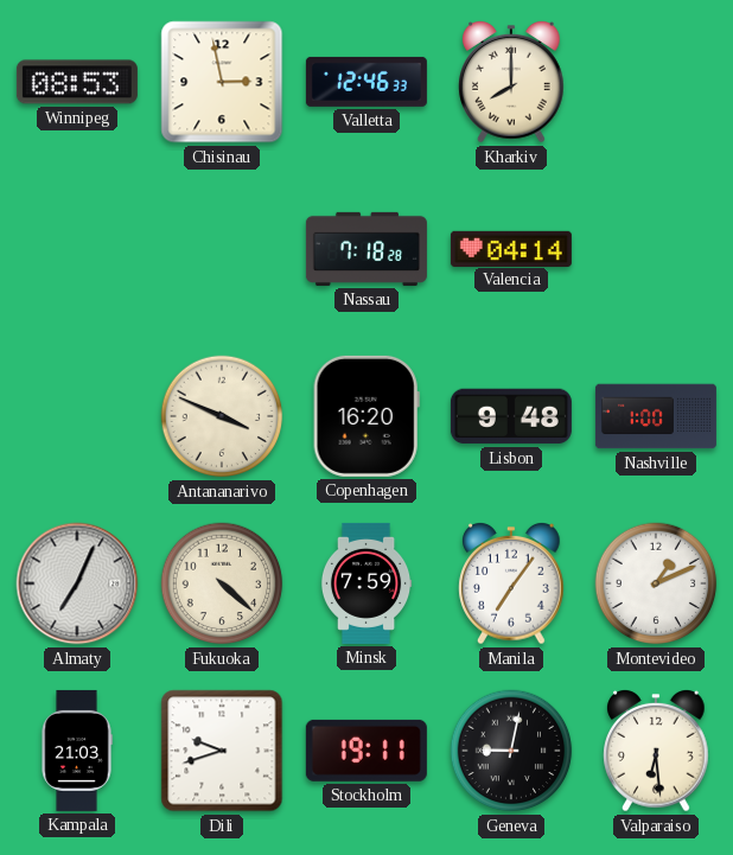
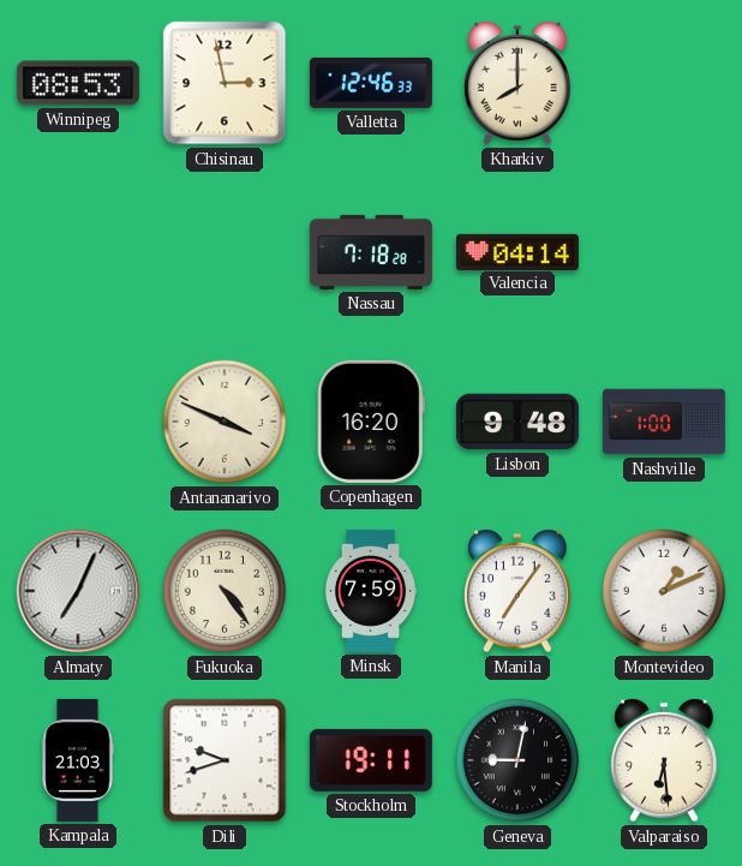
Fukuoka: 4:22 -> 4:24
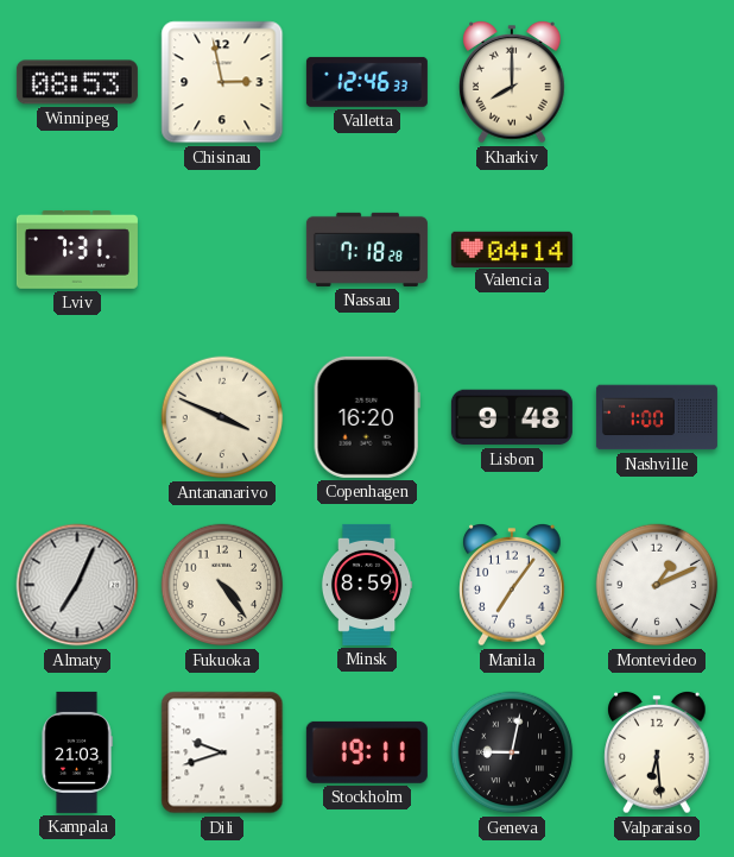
Lviv: none -> 7:31
Minsk: 7:59 -> 8:59
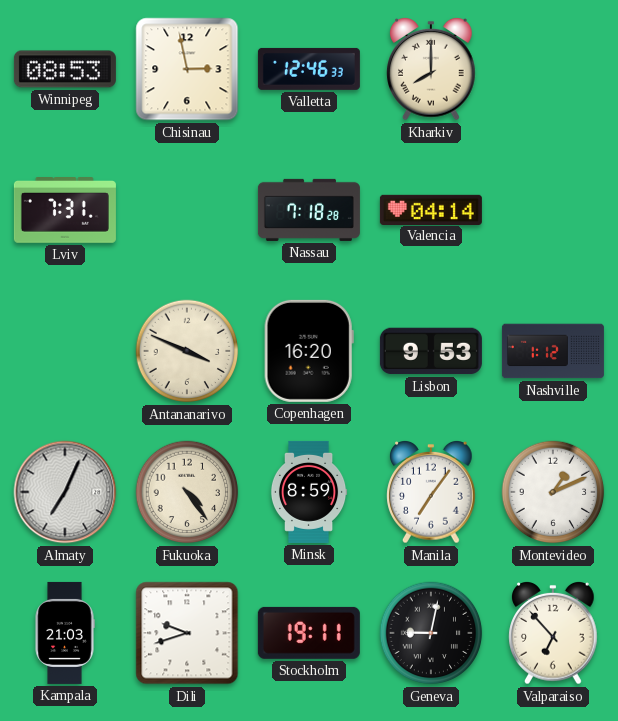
Lisbon: 9:48 -> 9:53
Nashville: 1:00 -> 1:12
Valparaiso: 6:29 -> 6:53
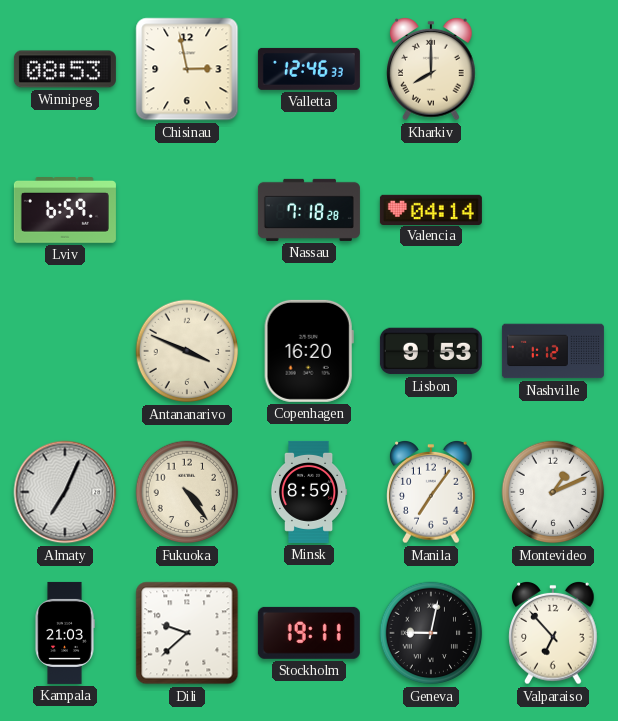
Lviv: 7:31 -> 6:59
Dili: 9:42 -> 9:38
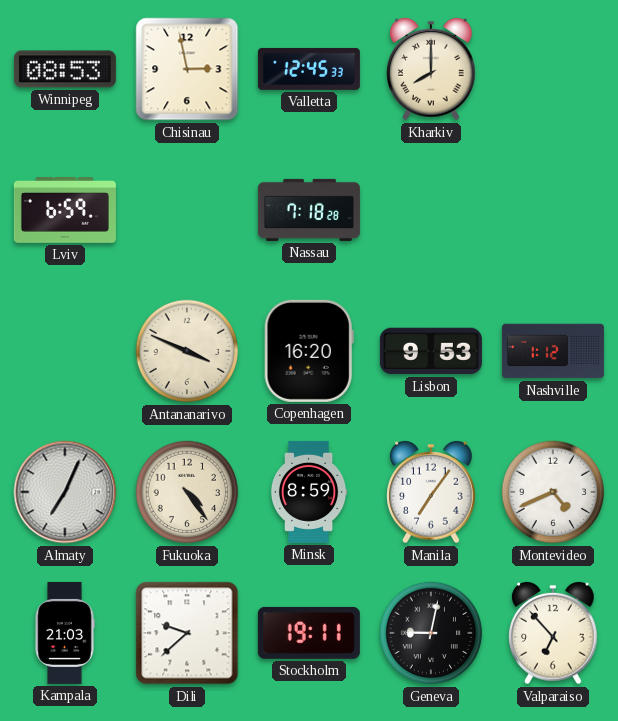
Valletta: 12:46 -> 12:45
Valencia: 04:14 -> none
Montevideo: 1:11 -> 4:41
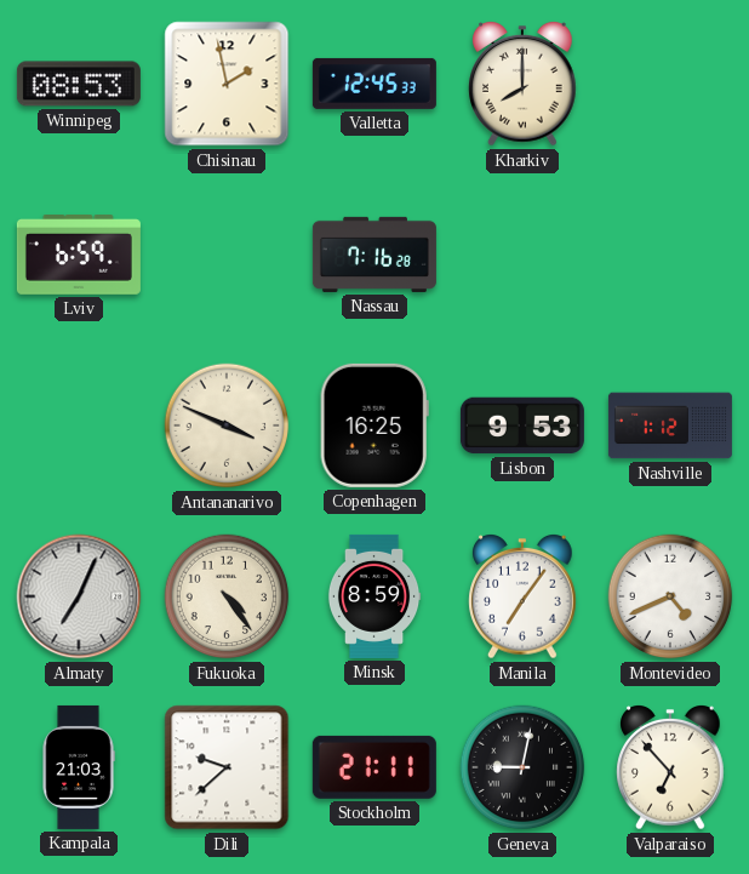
Chisinau: 2:58 -> 1:58
Nassau: 7:18 -> 7:16
Copenhagen: 16:20 -> 16:25
Stockholm: 19:11 -> 21:11
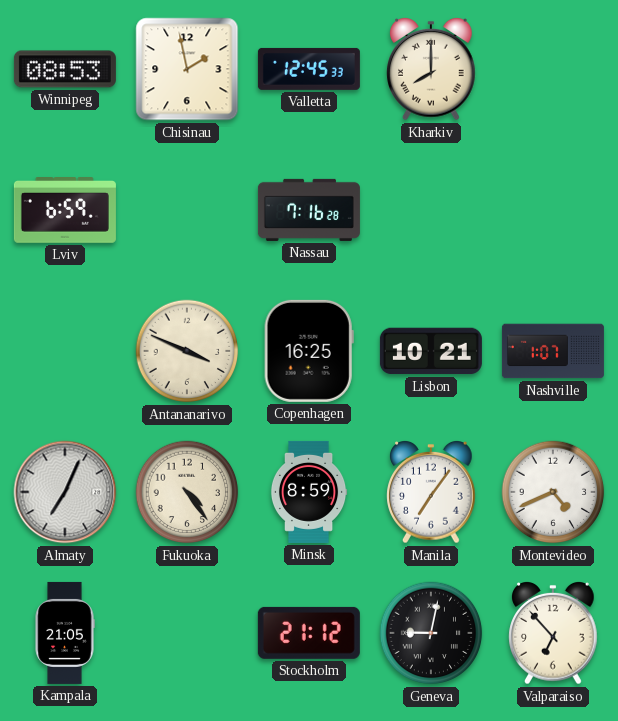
Lisbon: 9:53 -> 10:21
Nashville: 1:12 -> 1:07
Kampala: 21:03 -> 21:05
Dili: 9:38 -> none
Stockholm: 21:11 -> 21:12
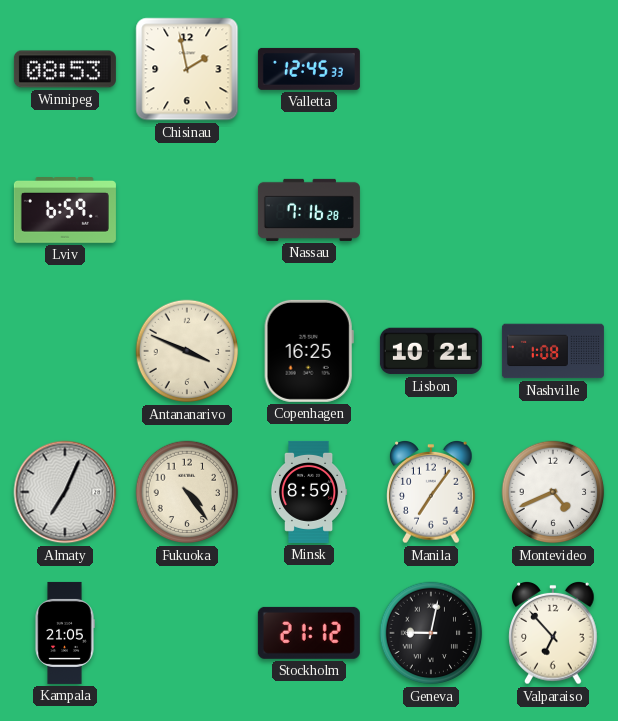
Kharkiv: 8:00 -> none
Nashville: 1:07 -> 1:08
